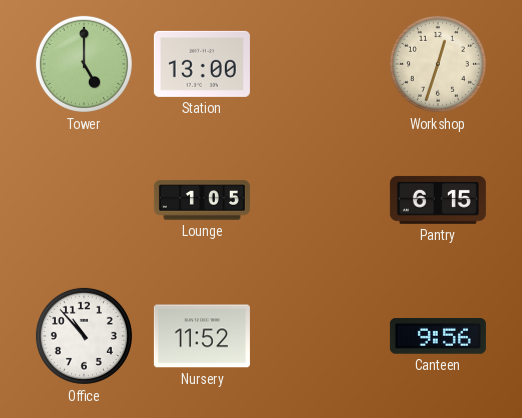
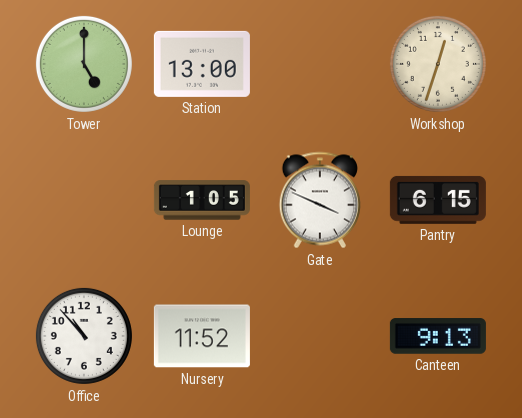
Gate: none -> 3:49
Canteen: 9:56 -> 9:13
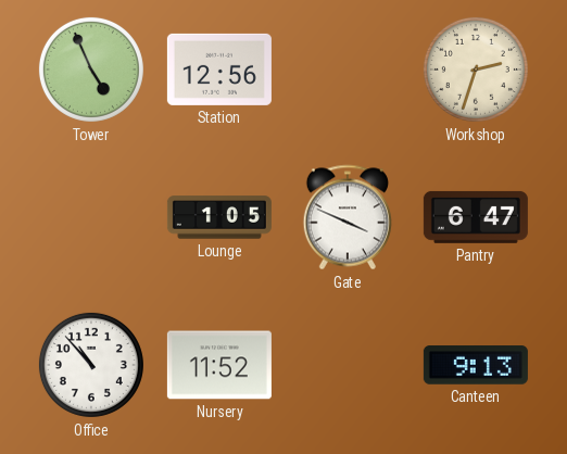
Tower: 5:00 -> 4:56
Station: 13:00 -> 12:56
Workshop: 12:33 -> 2:33
Pantry: 6:15 -> 6:47
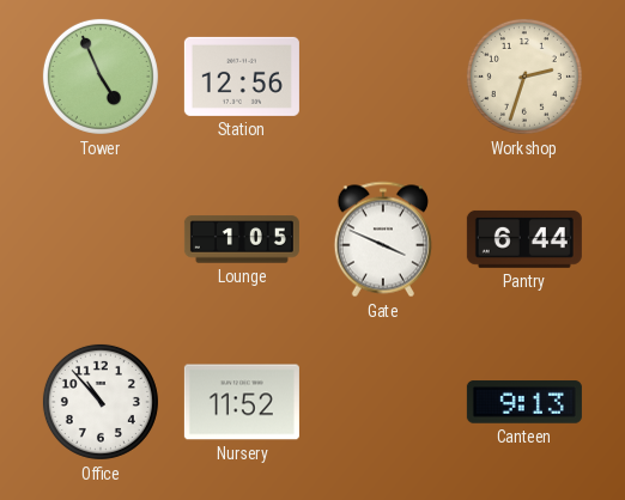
Pantry: 6:47 -> 6:44
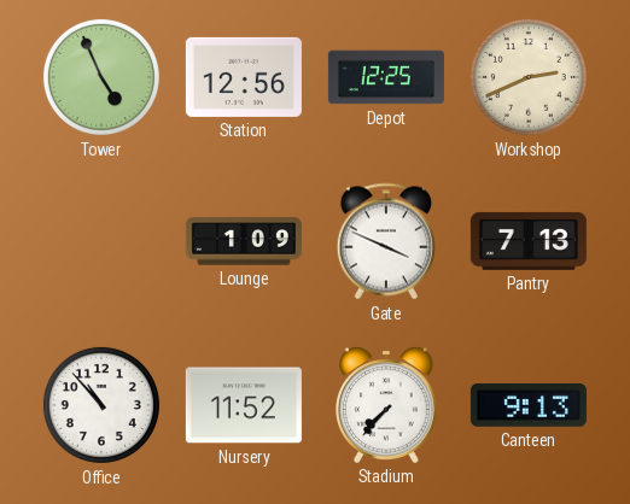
Depot: none -> 12:25
Workshop: 2:33 -> 2:41
Lounge: 1:05 -> 1:09
Pantry: 6:44 -> 7:13
Stadium: none -> 7:37
